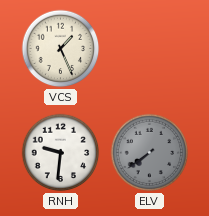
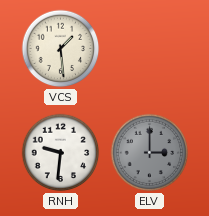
VCS: 1:26 -> 1:29
ELV: 7:39 -> 3:00
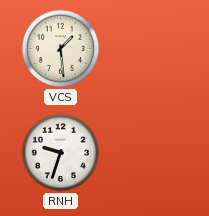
RNH: 9:31 -> 9:33
ELV: 3:00 -> none
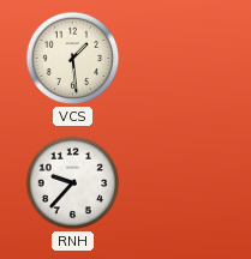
RNH: 9:33 -> 9:37
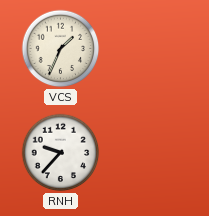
VCS: 1:29 -> 1:34
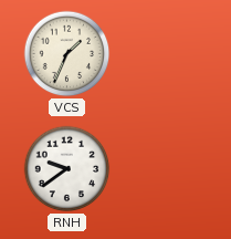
RNH: 9:37 -> 9:39
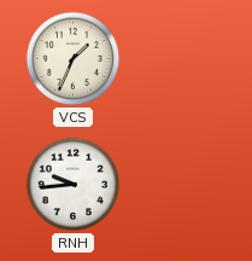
RNH: 9:39 -> 9:44
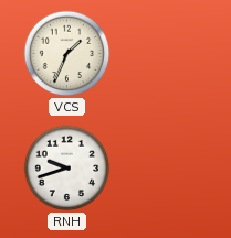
RNH: 9:44 -> 9:42
